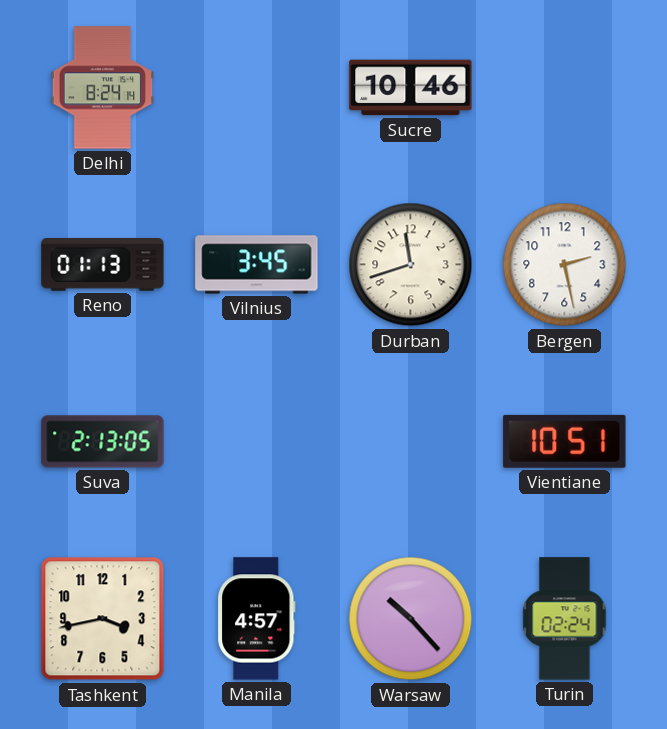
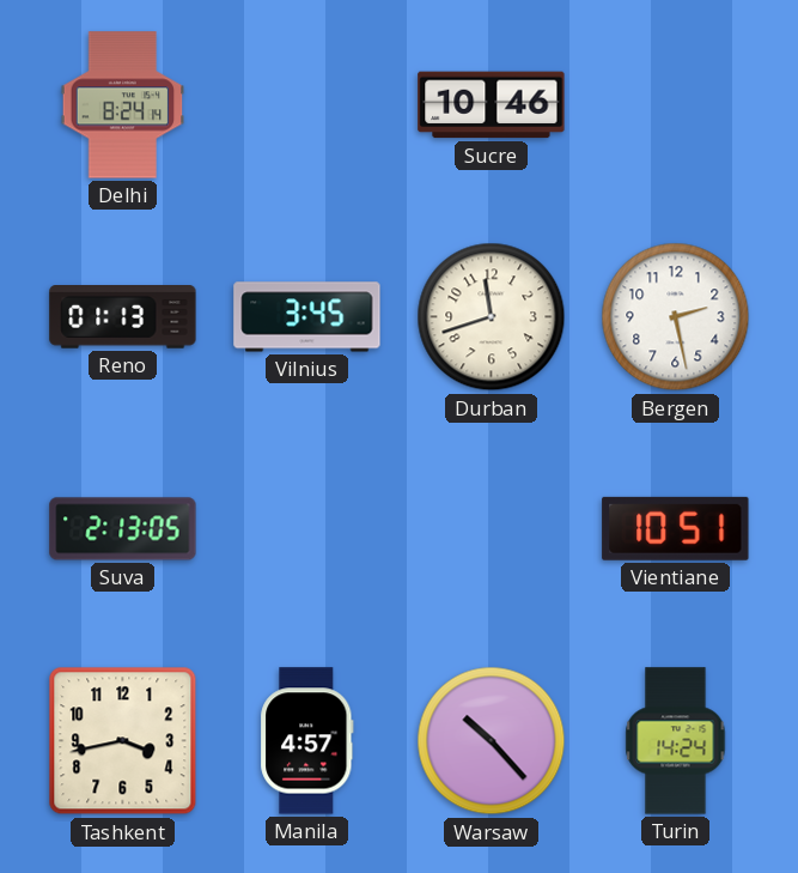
Turin: 02:24 -> 14:24
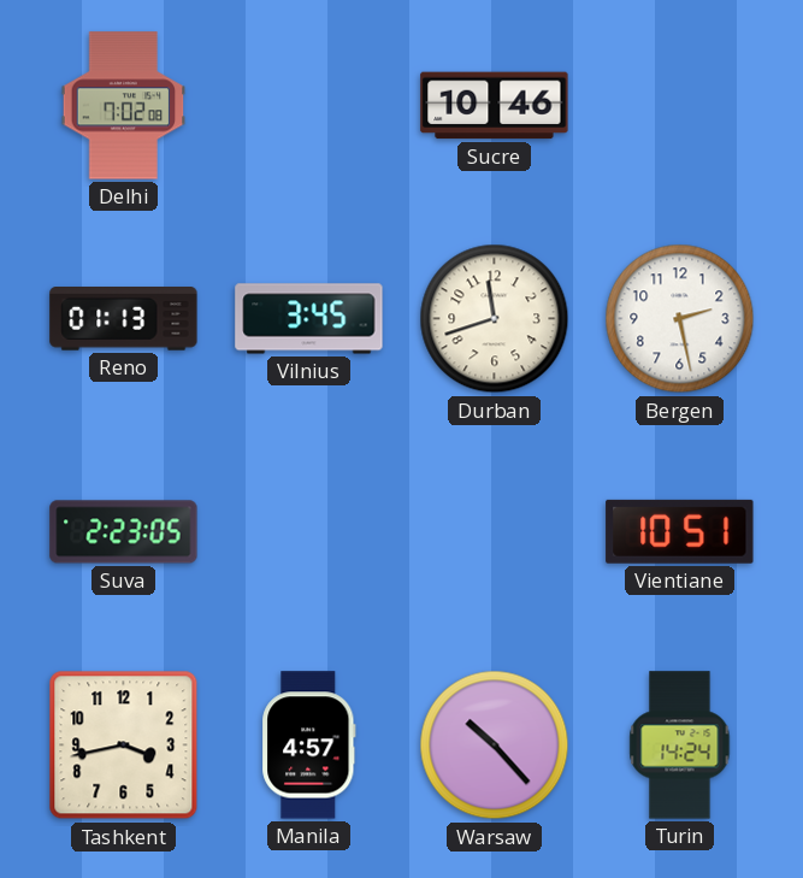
Delhi: 8:24 -> 7:02
Suva: 2:13 -> 2:23
